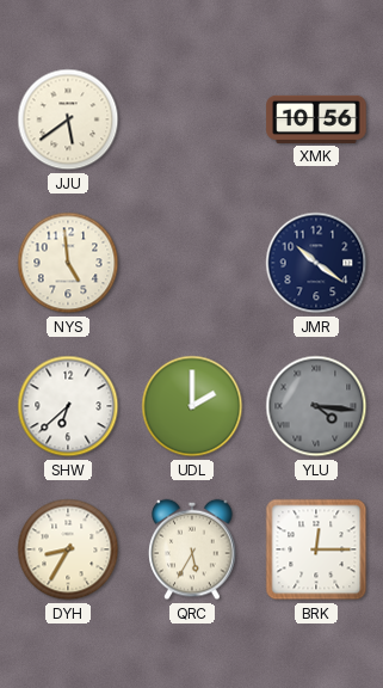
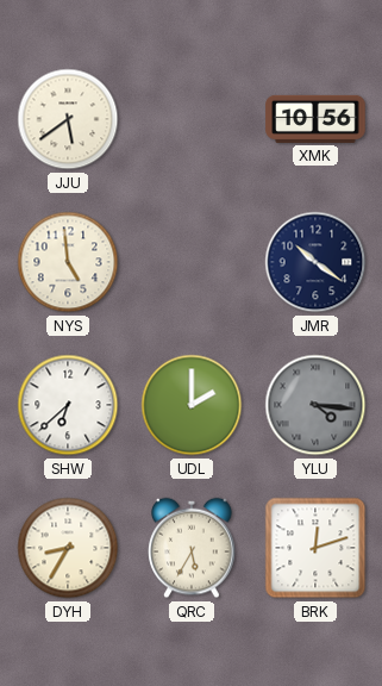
BRK: 12:15 -> 12:12
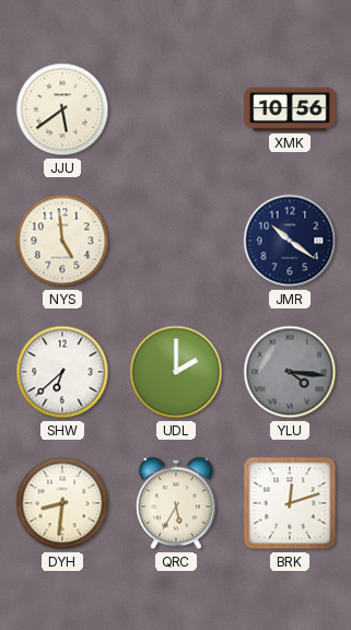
DYH: 8:35 -> 8:31
